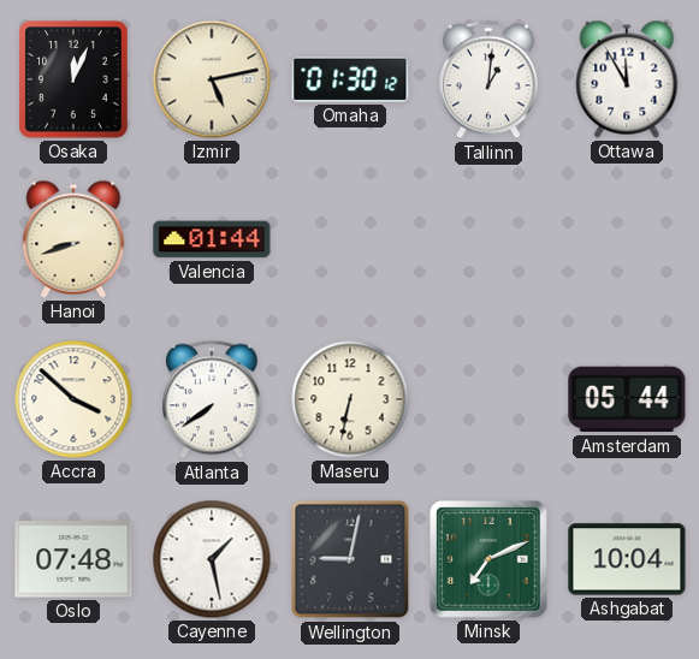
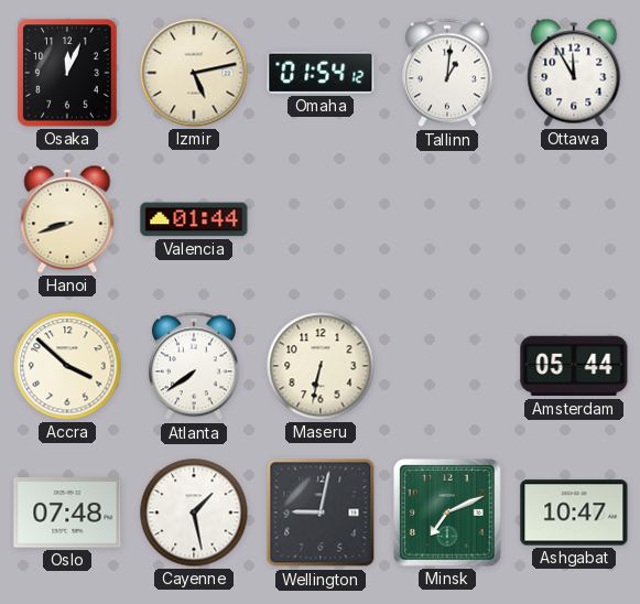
Omaha: 01:30 -> 01:54
Ashgabat: 10:04 -> 10:47
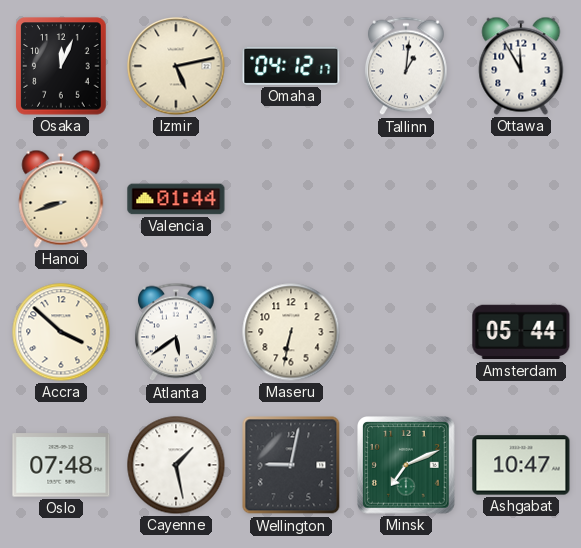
Omaha: 01:54 -> 04:12
Atlanta: 7:39 -> 5:39
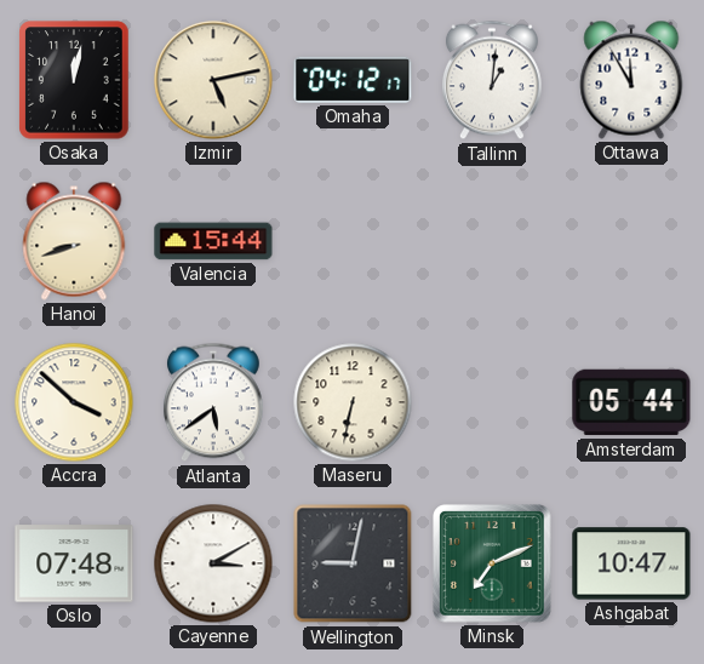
Osaka: 12:04 -> 12:02
Valencia: 01:44 -> 15:44
Cayenne: 1:28 -> 3:10
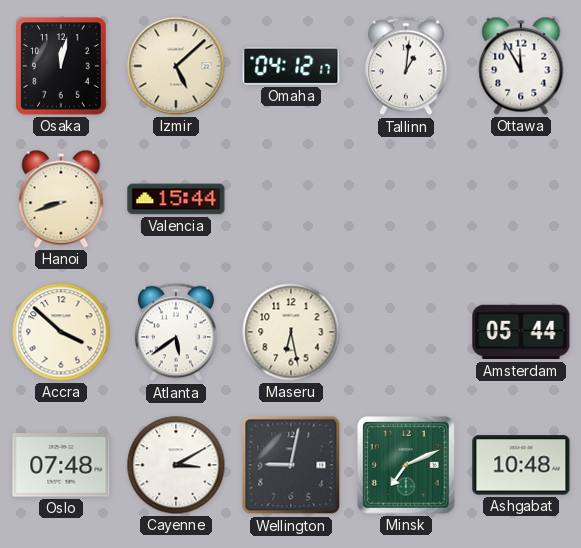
Izmir: 5:13 -> 5:08
Maseru: 6:32 -> 6:28
Ashgabat: 10:47 -> 10:48
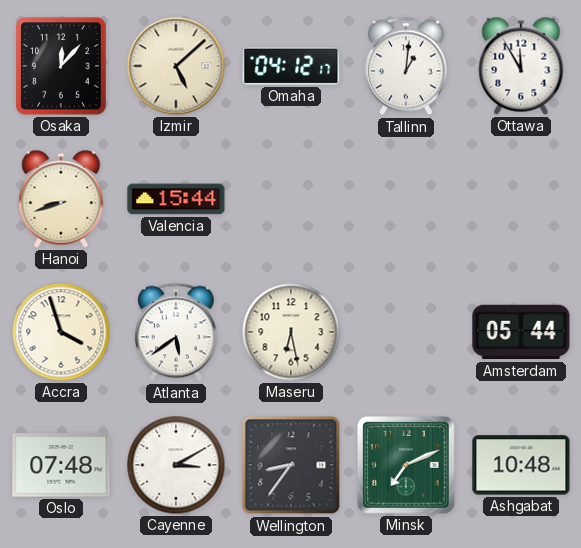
Osaka: 12:02 -> 12:07
Accra: 3:52 -> 3:57
Wellington: 9:02 -> 8:36
